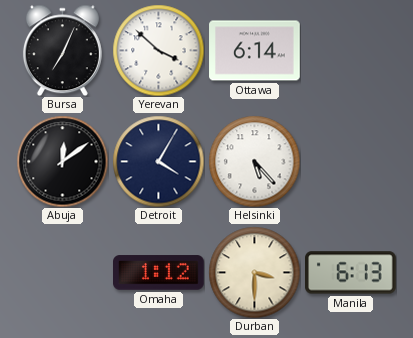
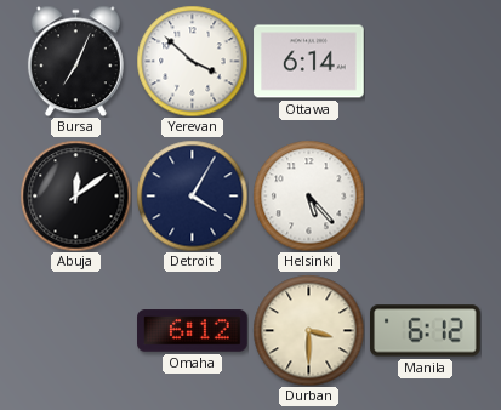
Omaha: 1:12 -> 6:12
Manila: 6:13 -> 6:12
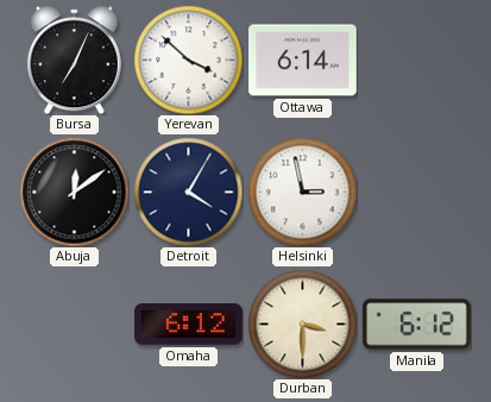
Helsinki: 5:23 -> 2:58
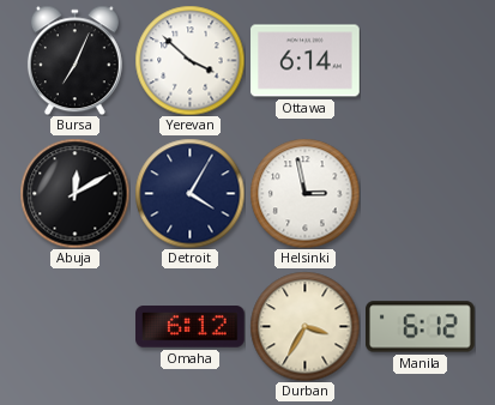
Abuja: 12:09 -> 12:10
Durban: 3:30 -> 3:35
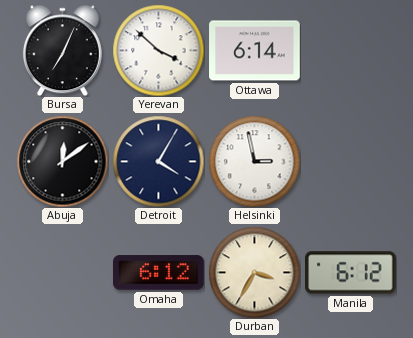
Abuja: 12:10 -> 12:09
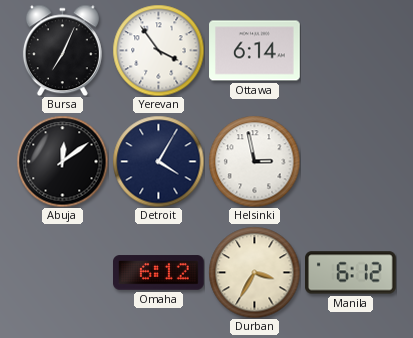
Yerevan: 3:52 -> 3:54
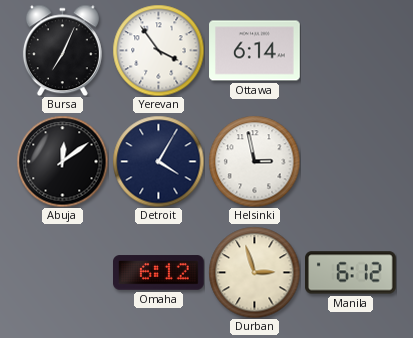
Durban: 3:35 -> 2:57
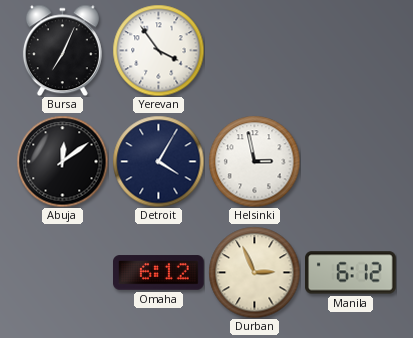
Ottawa: 6:14 -> none
Durban: 2:57 -> 2:56
